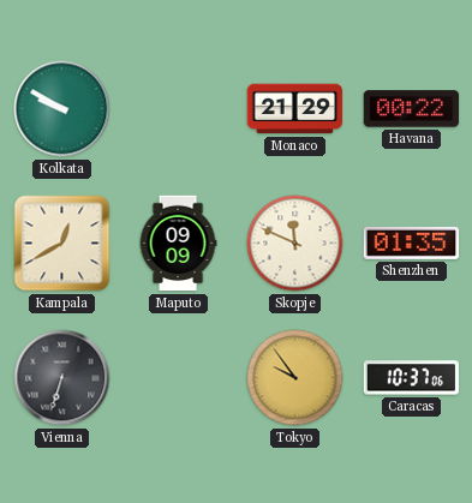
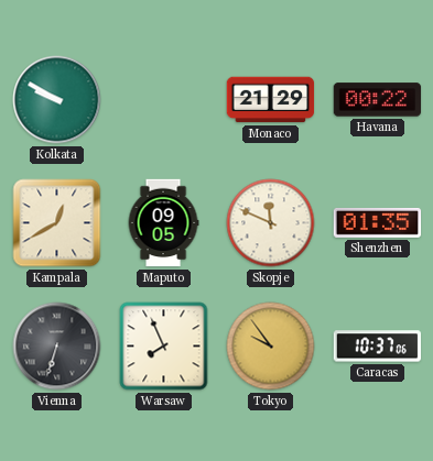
Maputo: 09:09 -> 09:05
Warsaw: none -> 7:56
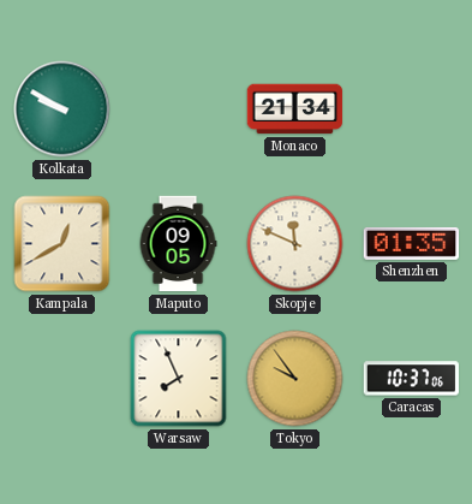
Monaco: 21:29 -> 21:34
Havana: 00:22 -> none
Vienna: 6:33 -> none
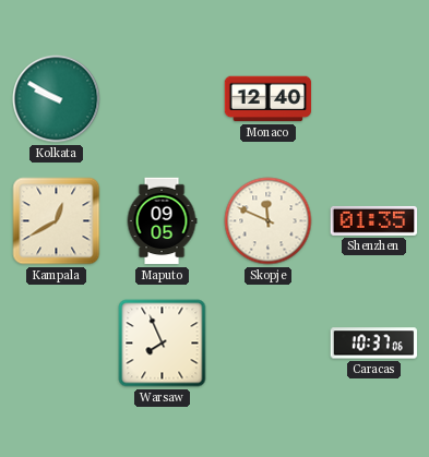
Monaco: 21:34 -> 12:40
Tokyo: 9:54 -> none
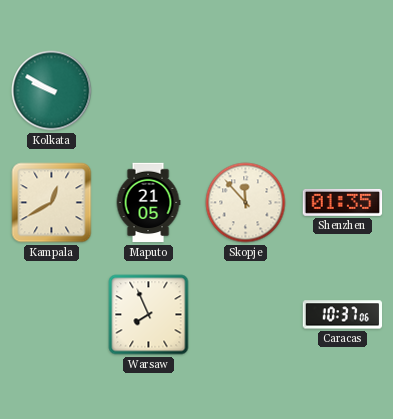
Monaco: 12:40 -> none
Maputo: 09:05 -> 21:05
Skopje: 11:49 -> 11:53
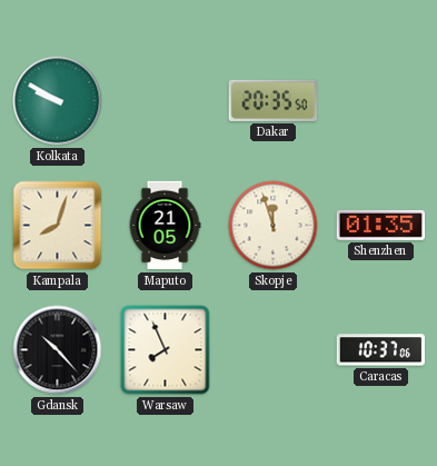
Dakar: none -> 20:35
Kampala: 12:40 -> 8:03
Skopje: 11:53 -> 11:57
Gdansk: none -> 10:23
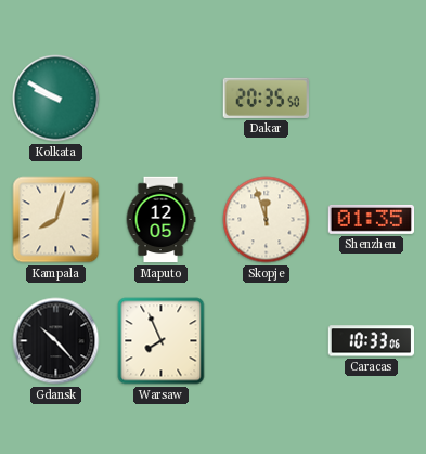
Maputo: 21:05 -> 12:05
Caracas: 10:37 -> 10:33
